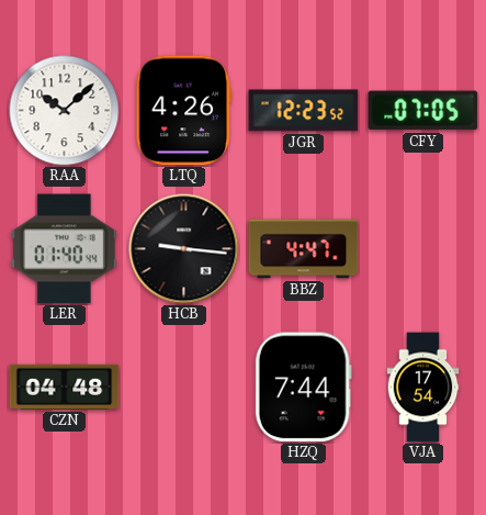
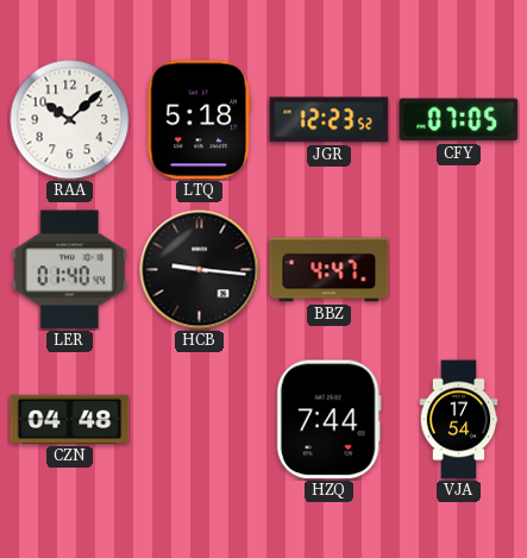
LTQ: 4:26 -> 5:18
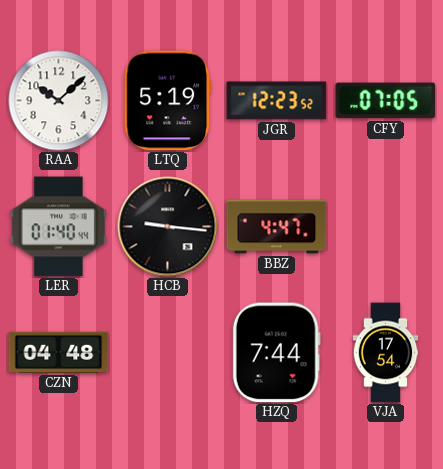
LTQ: 5:18 -> 5:19
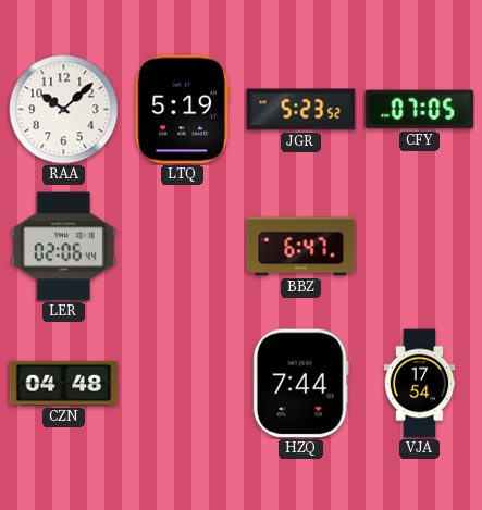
JGR: 12:23 -> 5:23
LER: 01:40 -> 02:06
HCB: 9:16 -> none
BBZ: 4:47 -> 6:47
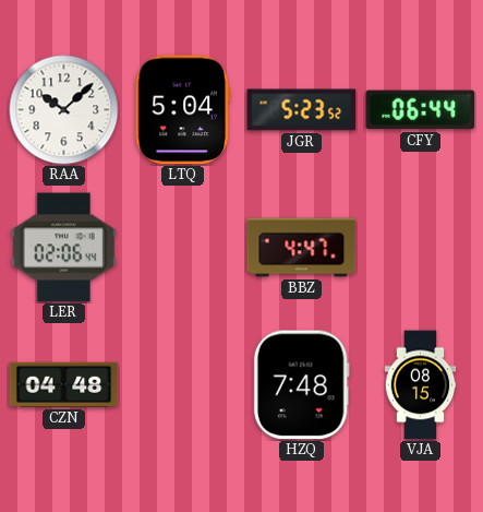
LTQ: 5:19 -> 5:04
CFY: 07:05 -> 06:44
BBZ: 6:47 -> 4:47
HZQ: 7:44 -> 7:48
VJA: 17:54 -> 08:15
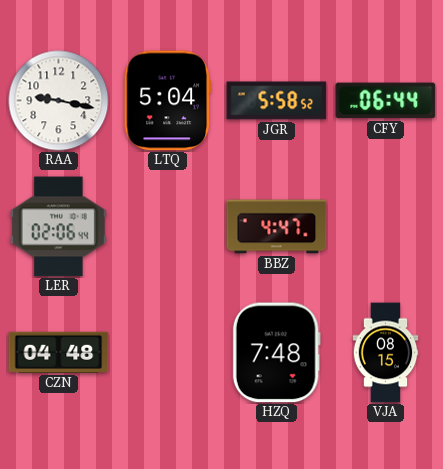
RAA: 10:08 -> 9:17
JGR: 5:23 -> 5:58
